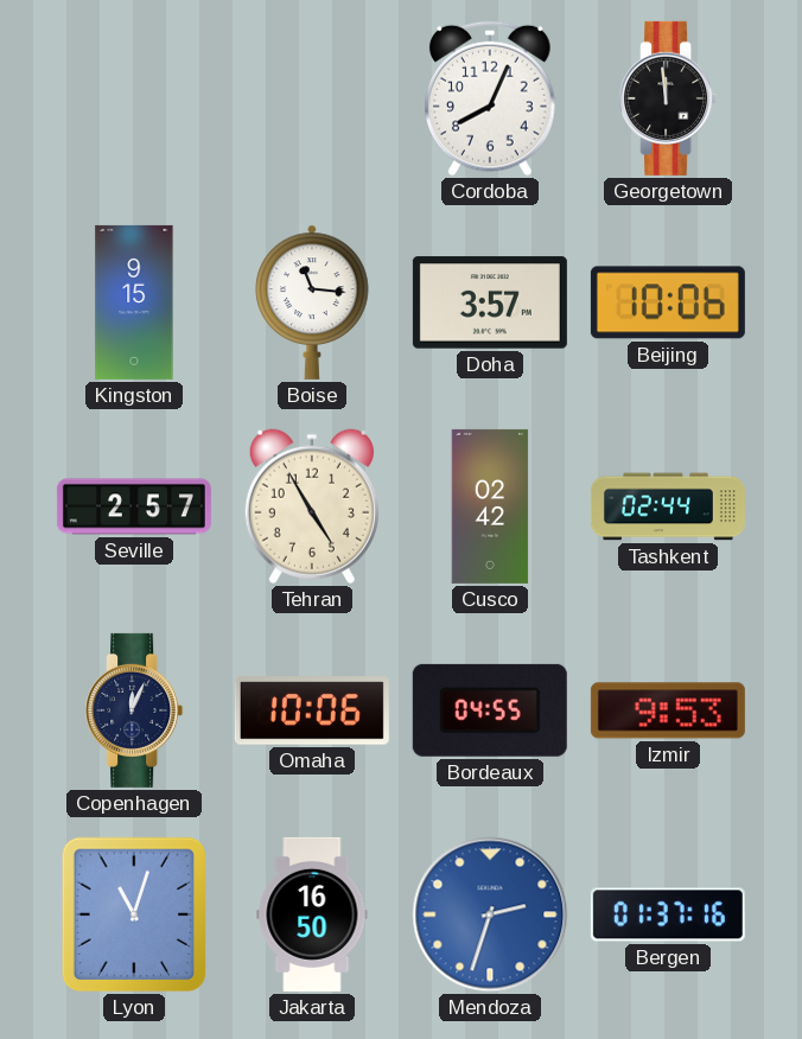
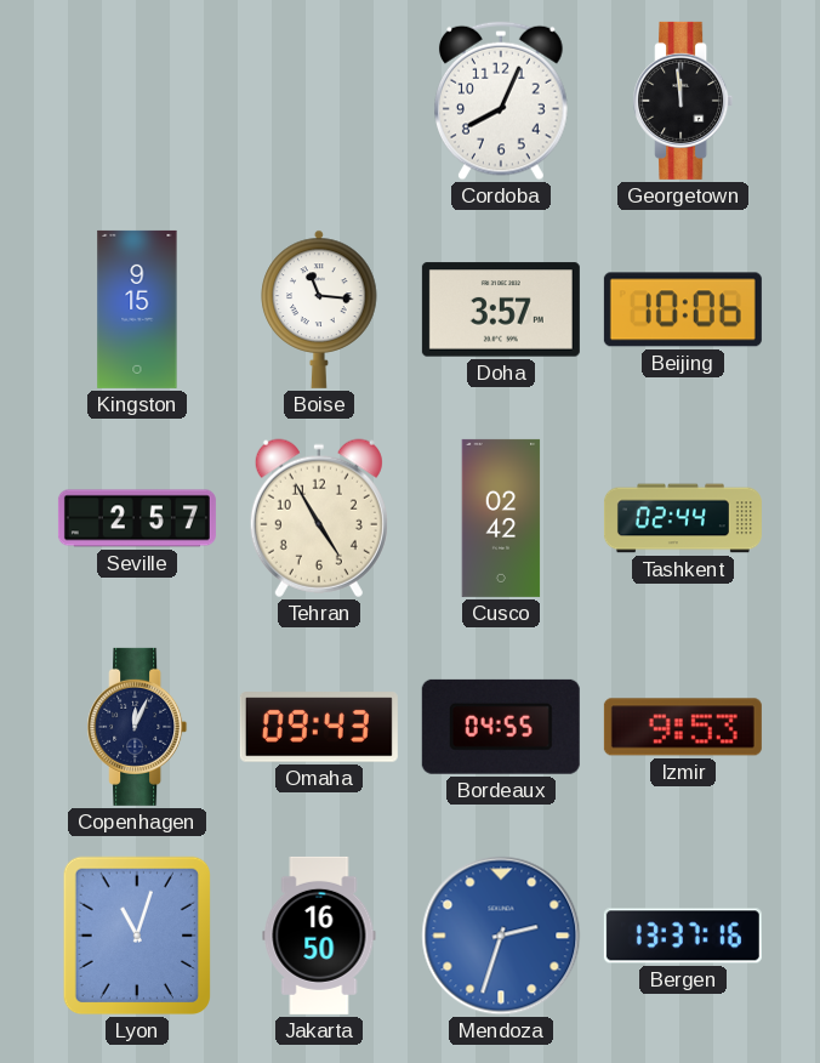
Omaha: 10:06 -> 09:43
Bergen: 01:37 -> 13:37
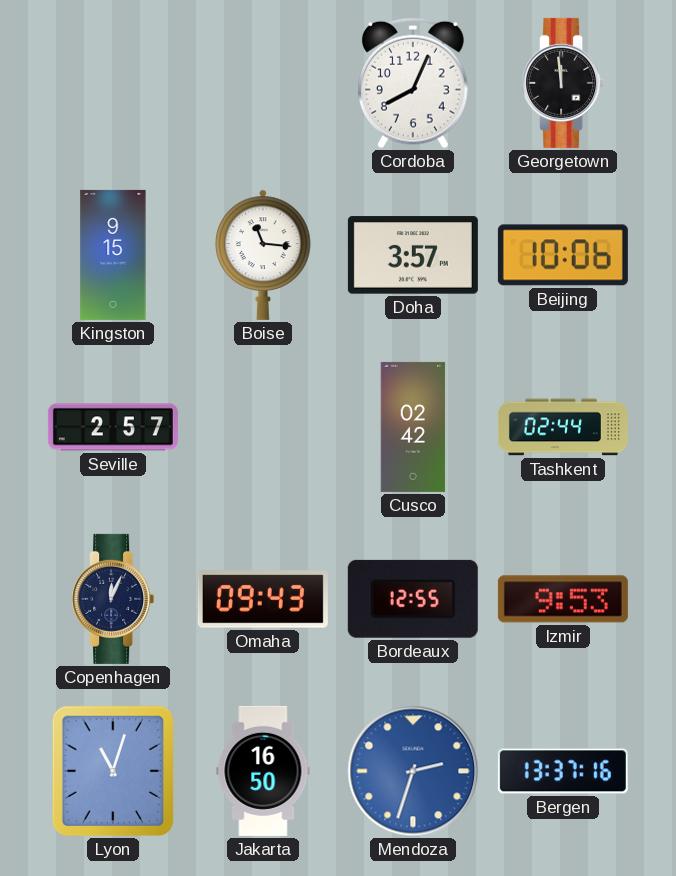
Tehran: 4:55 -> none
Bordeaux: 04:55 -> 12:55
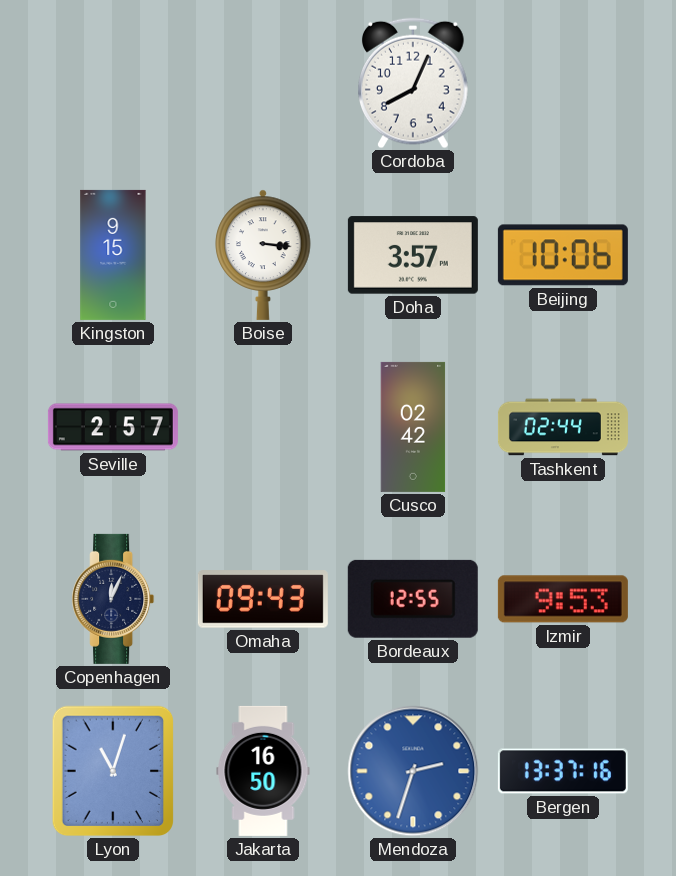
Georgetown: 11:59 -> none
Boise: 11:16 -> 3:16
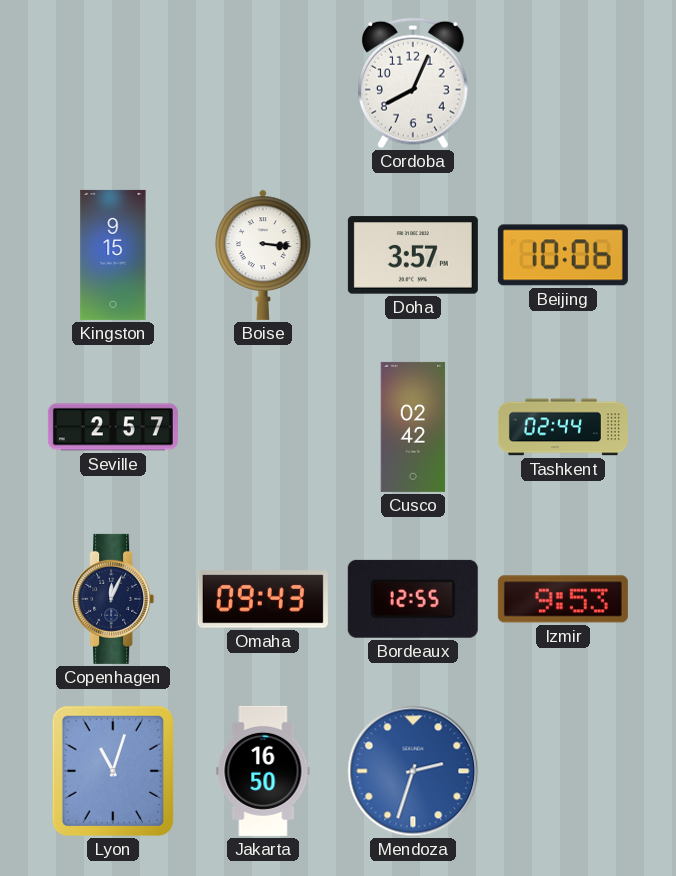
Bergen: 13:37 -> none
